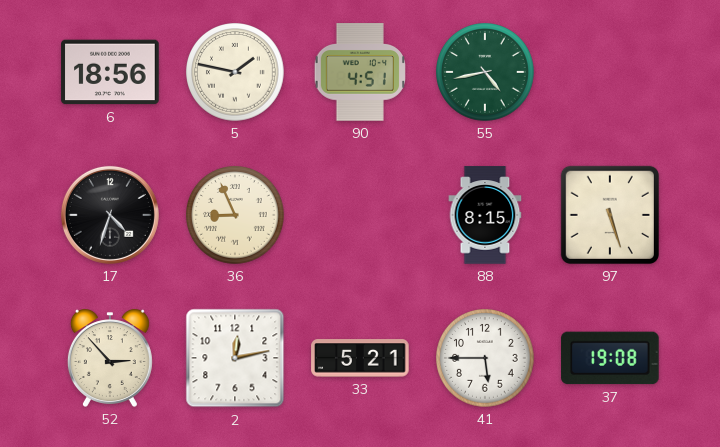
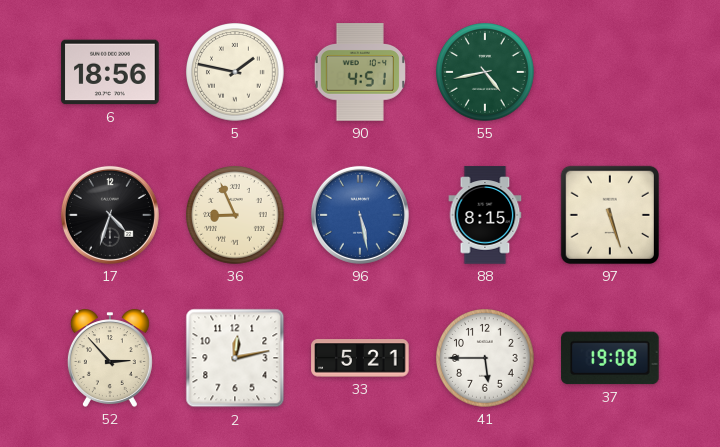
96: none -> 5:28
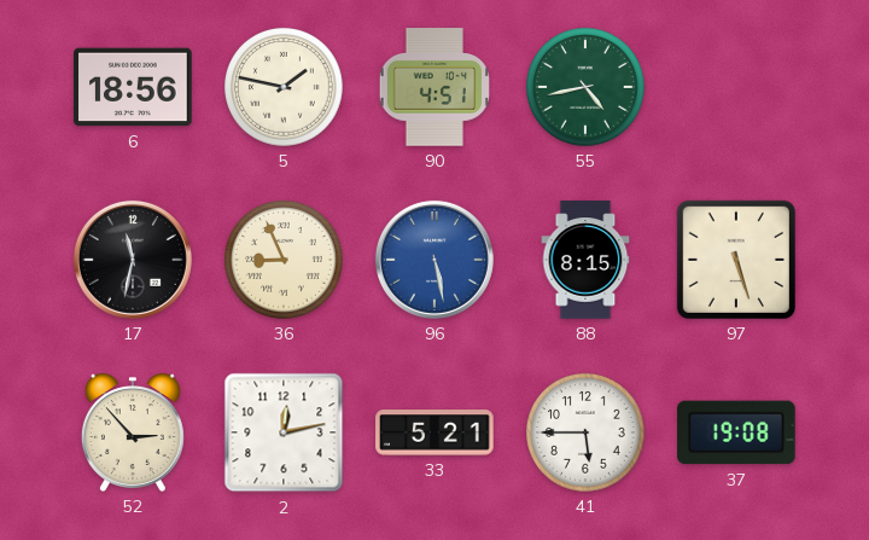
17: 4:33 -> 11:32
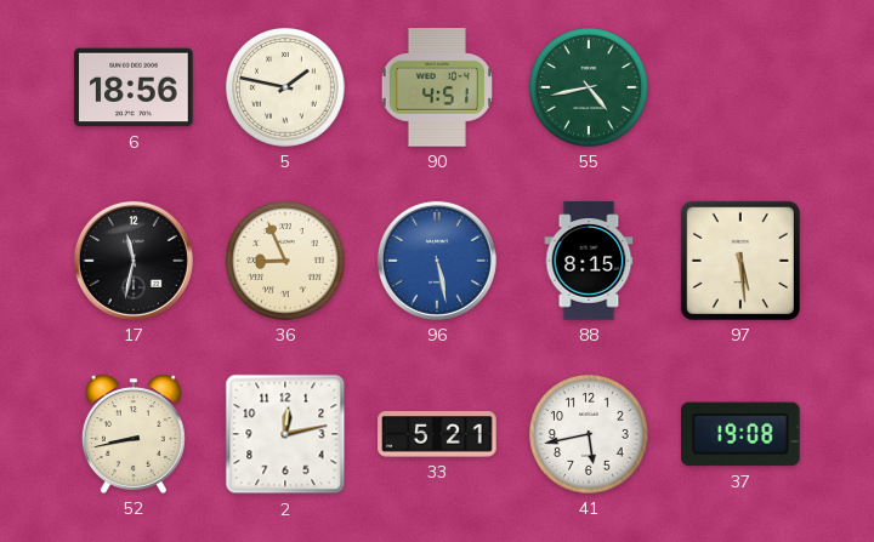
97: 5:27 -> 5:29
52: 2:53 -> 8:43
41: 5:45 -> 5:43
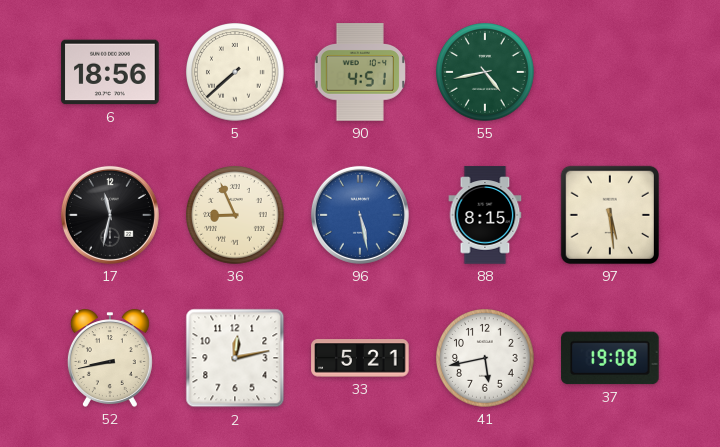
5: 1:47 -> 7:38
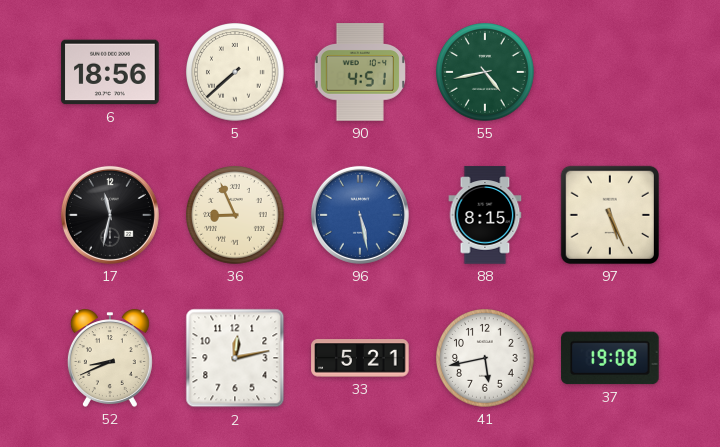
97: 5:29 -> 5:26
52: 8:43 -> 8:41
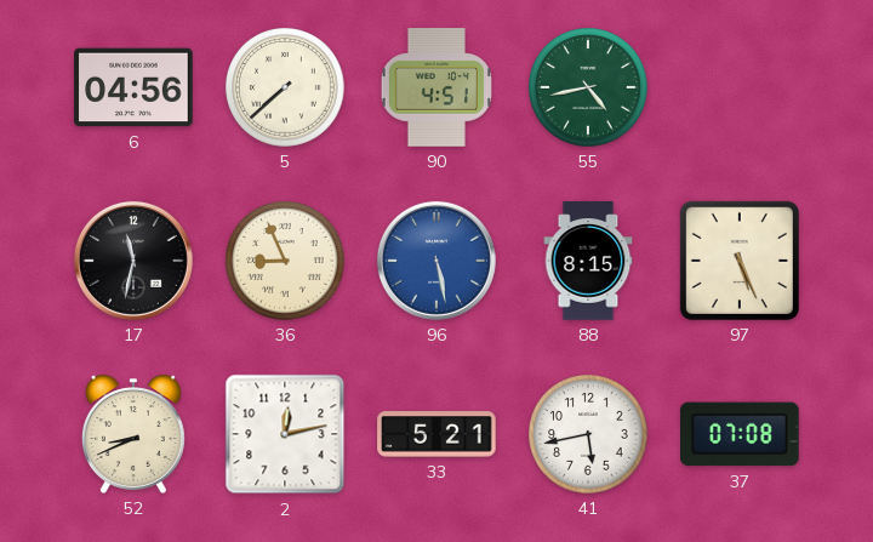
6: 18:56 -> 04:56
37: 19:08 -> 07:08
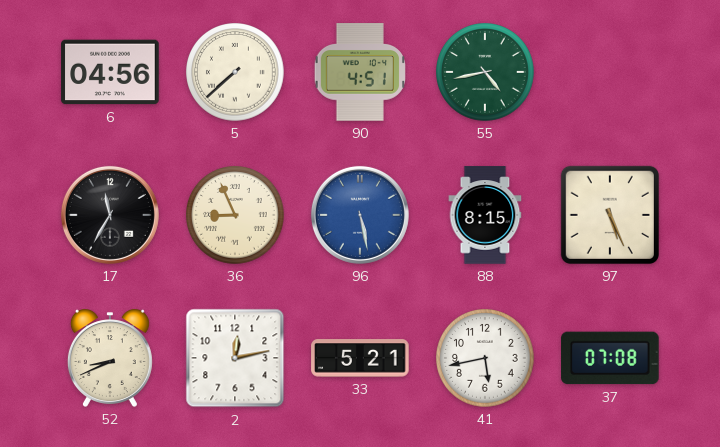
17: 11:32 -> 11:35
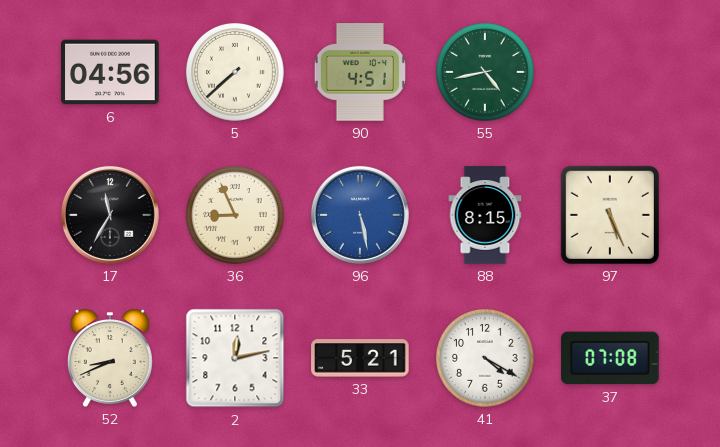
41: 5:43 -> 4:20
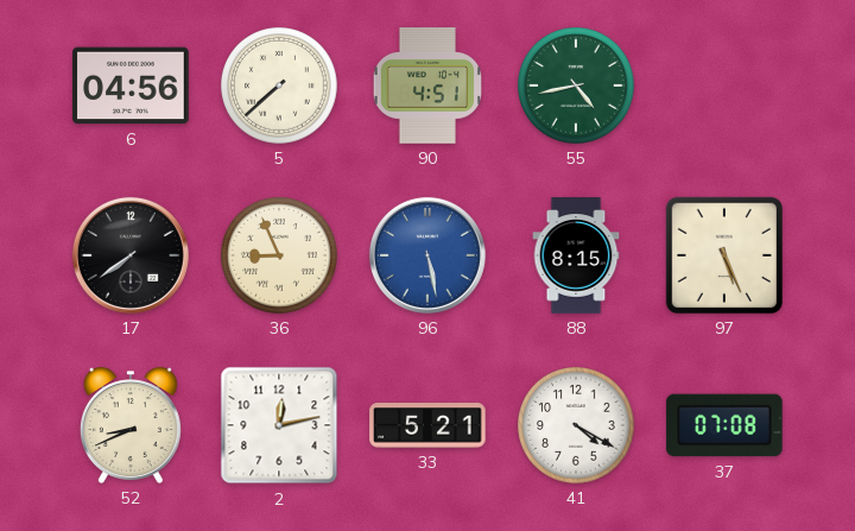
17: 11:35 -> 7:39
